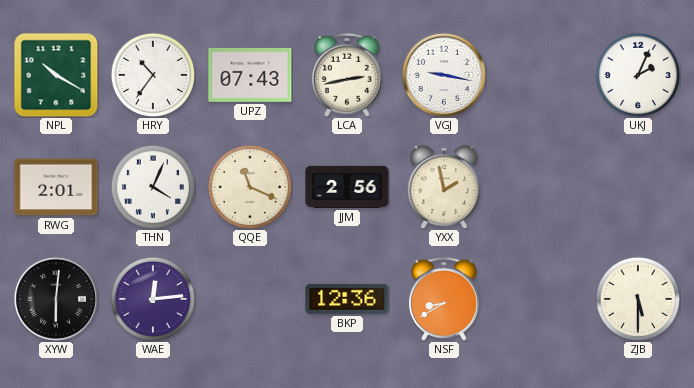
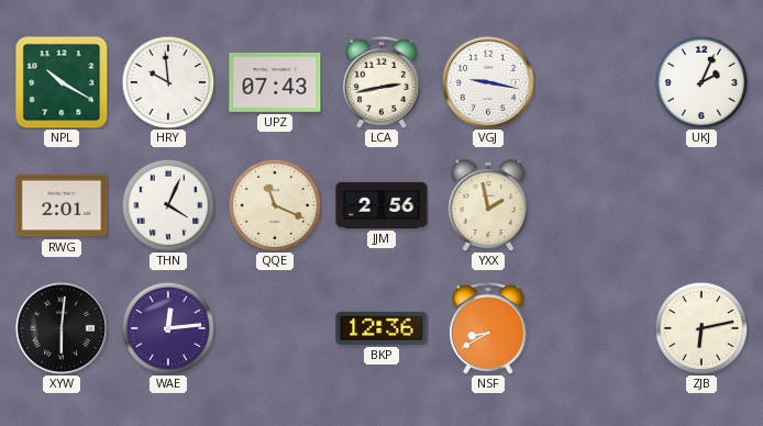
HRY: 10:36 -> 9:59
ZJB: 5:30 -> 6:13
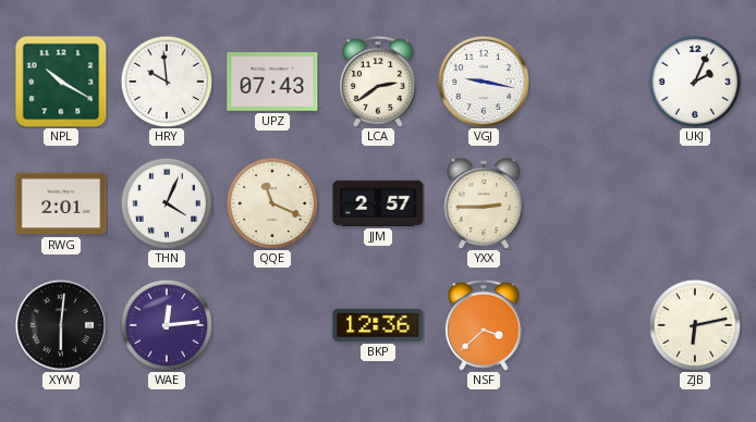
LCA: 2:43 -> 2:39
JJM: 2:56 -> 2:57
YXX: 1:58 -> 2:45
NSF: 8:40 -> 3:38
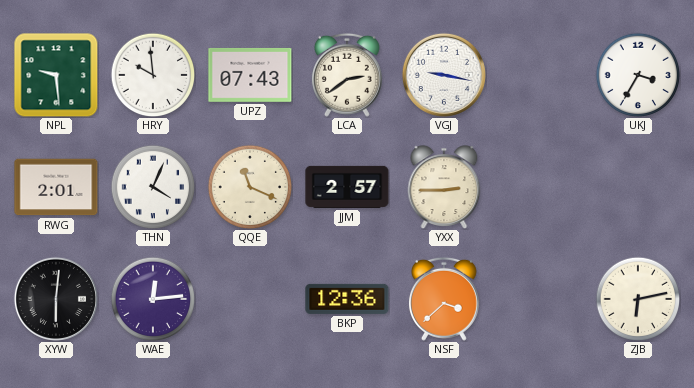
NPL: 10:20 -> 9:29
UKJ: 2:04 -> 3:35
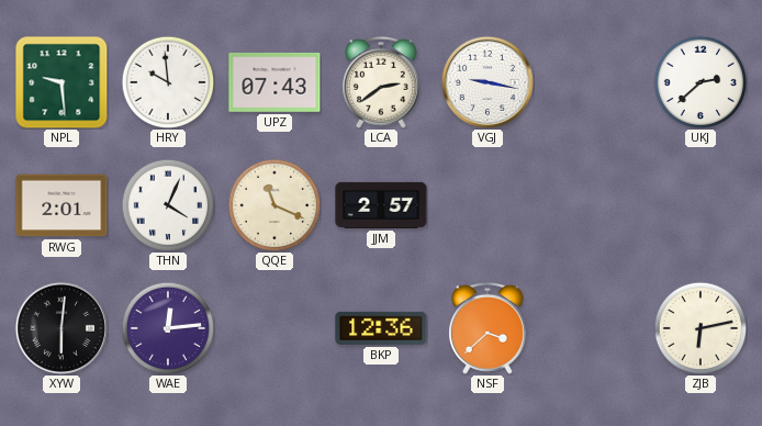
UKJ: 3:35 -> 2:38
YXX: 2:45 -> none
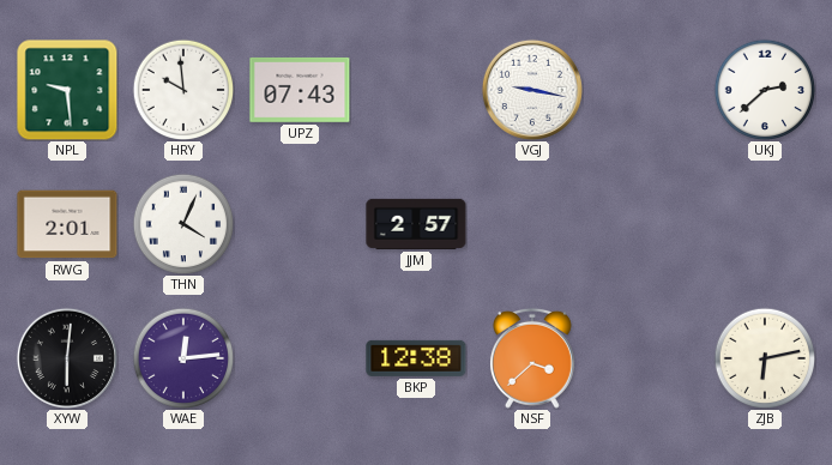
LCA: 2:39 -> none
QQE: 11:19 -> none
BKP: 12:36 -> 12:38
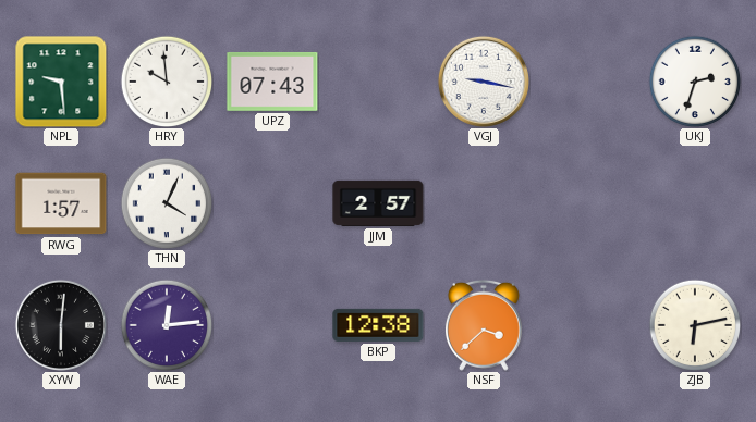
UKJ: 2:38 -> 2:33
RWG: 2:01 -> 1:57
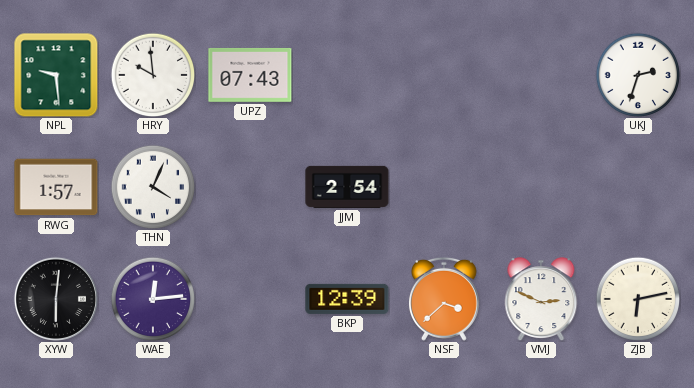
VGJ: 9:17 -> none
JJM: 2:57 -> 2:54
BKP: 12:38 -> 12:39
VMJ: none -> 2:49
